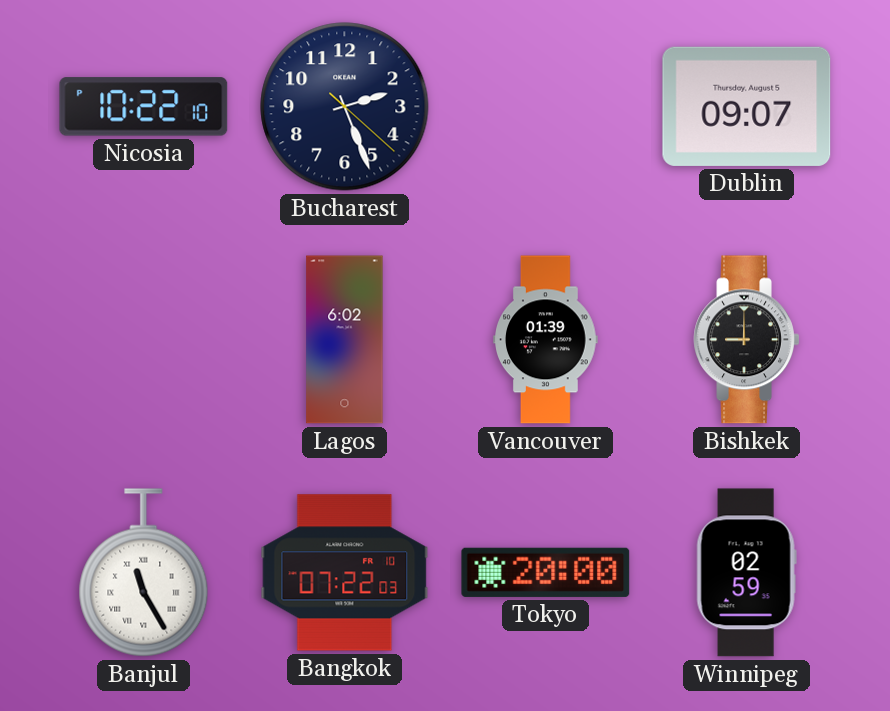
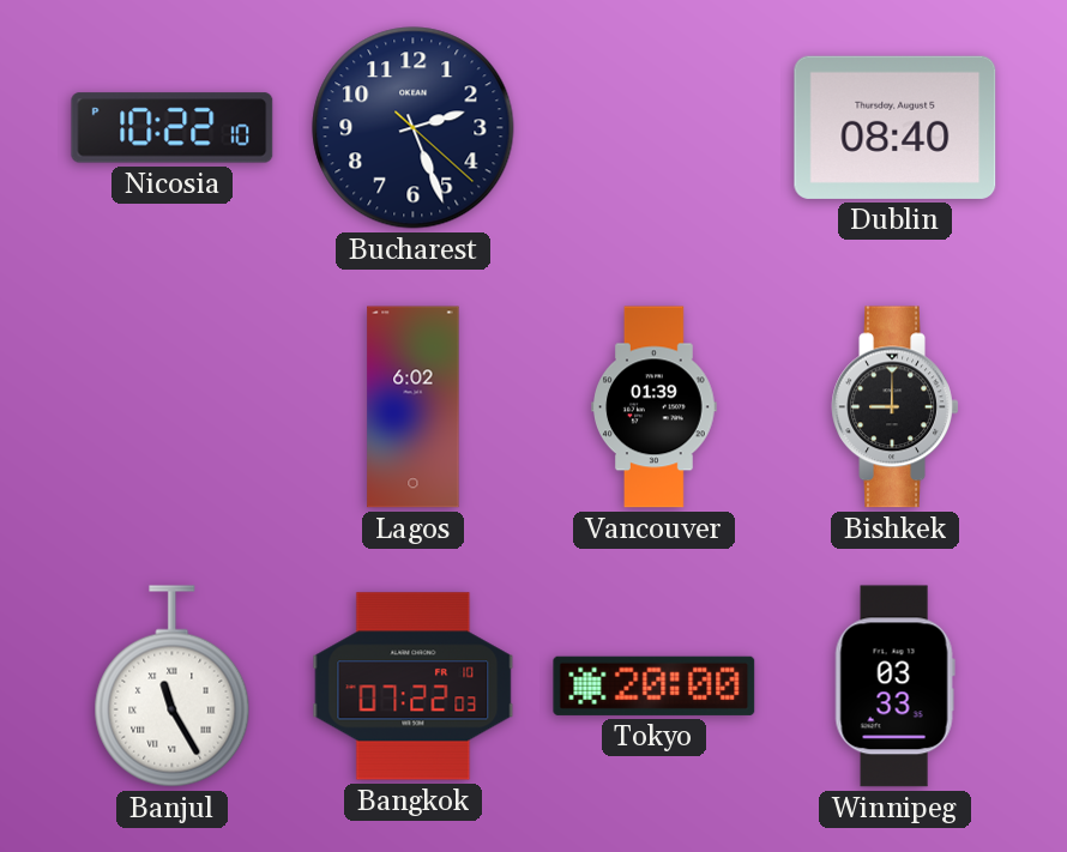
Dublin: 09:07 -> 08:40
Winnipeg: 02:59 -> 03:33
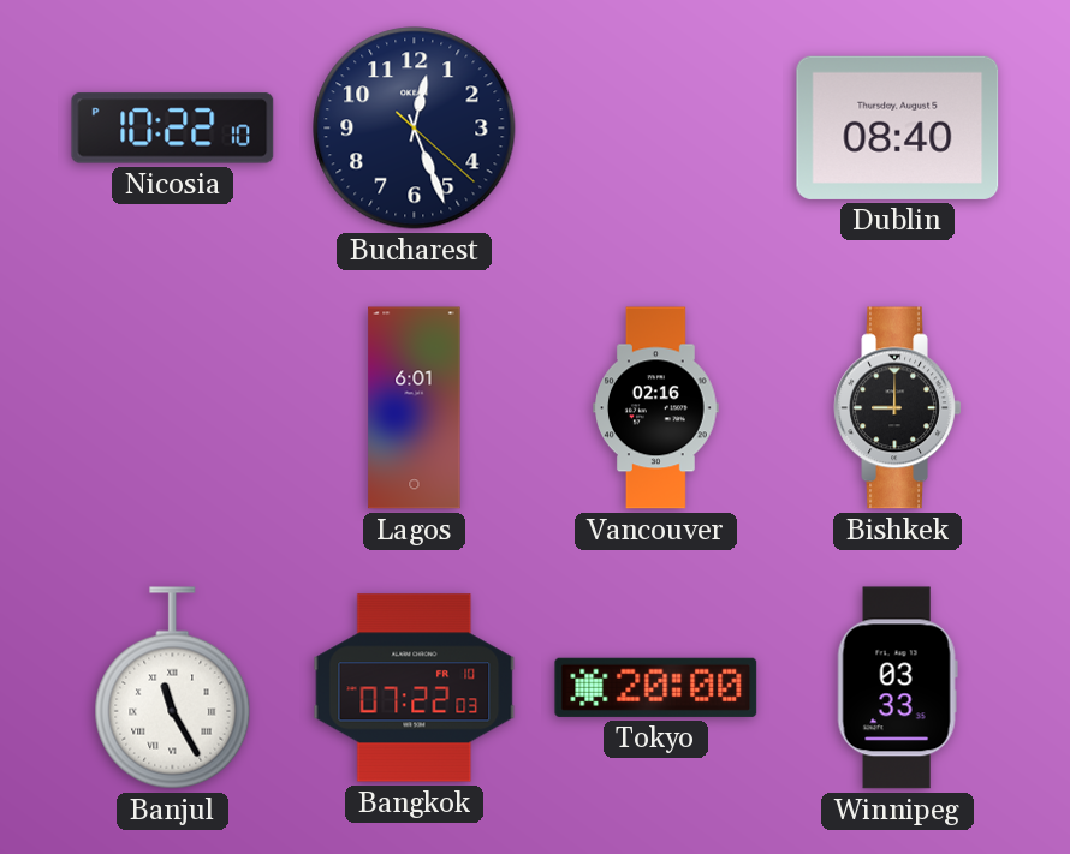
Bucharest: 2:26 -> 12:26
Lagos: 6:02 -> 6:01
Vancouver: 01:39 -> 02:16
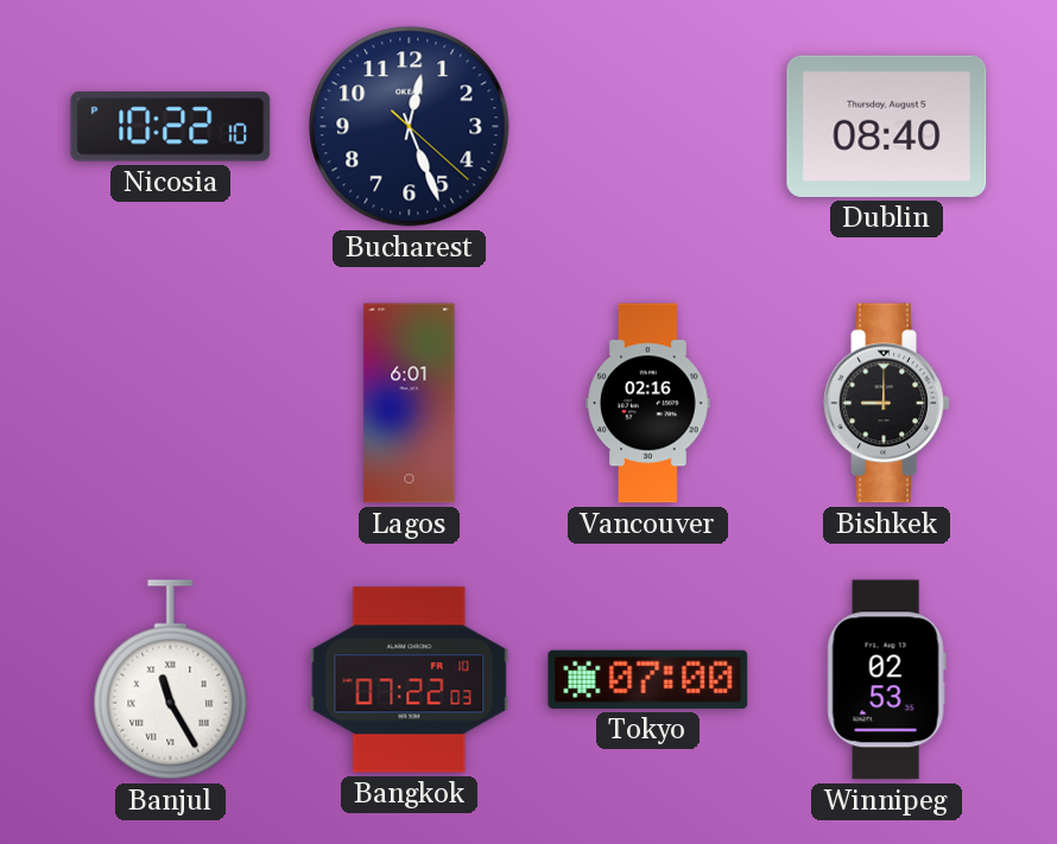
Tokyo: 20:00 -> 07:00
Winnipeg: 03:33 -> 02:53
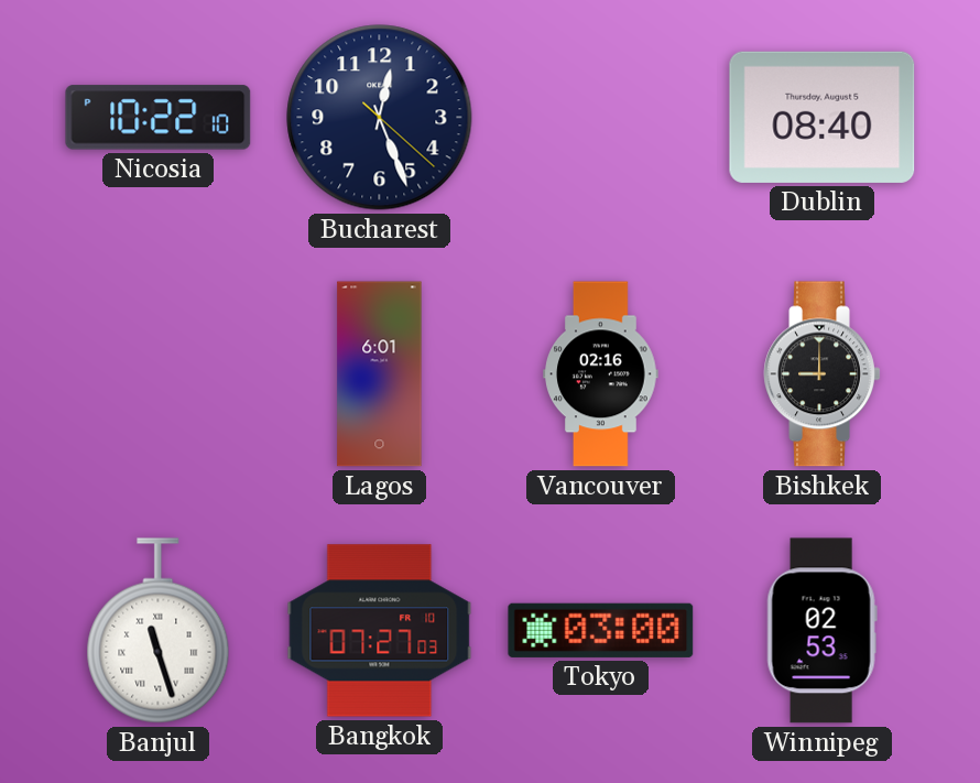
Banjul: 11:25 -> 11:27
Bangkok: 07:22 -> 07:27
Tokyo: 07:00 -> 03:00
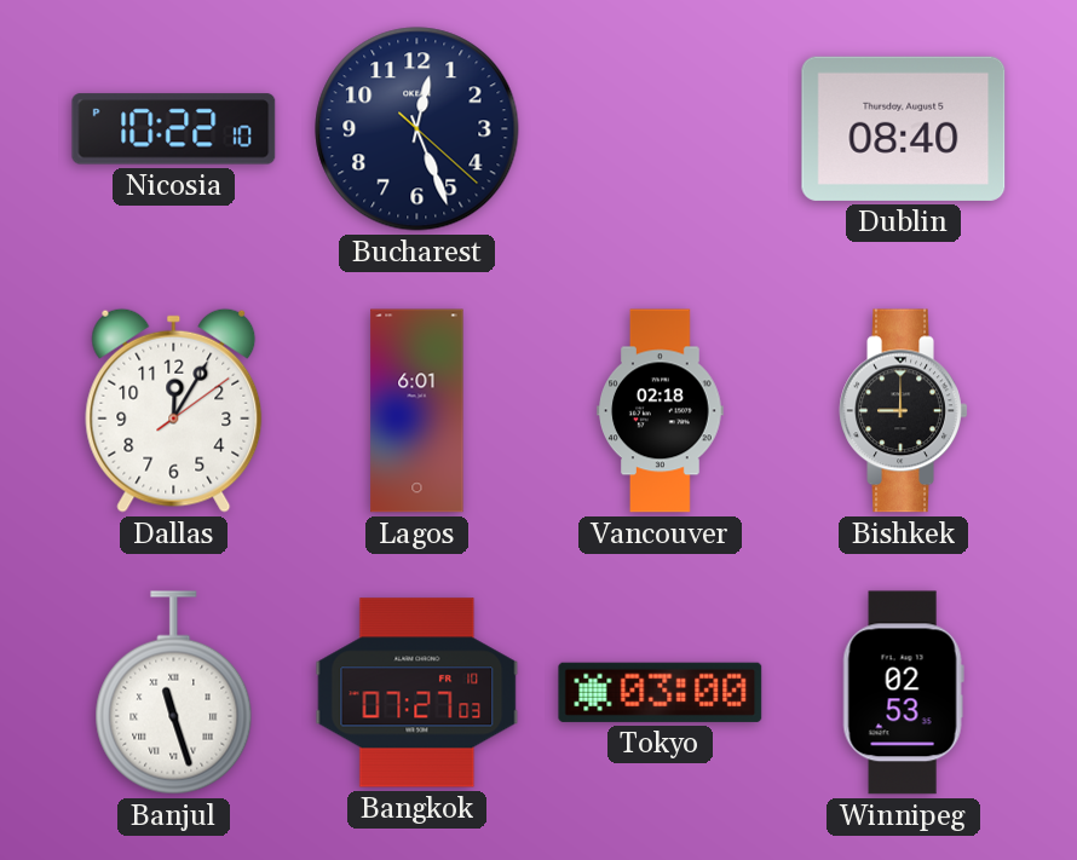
Dallas: none -> 12:05
Vancouver: 02:16 -> 02:18
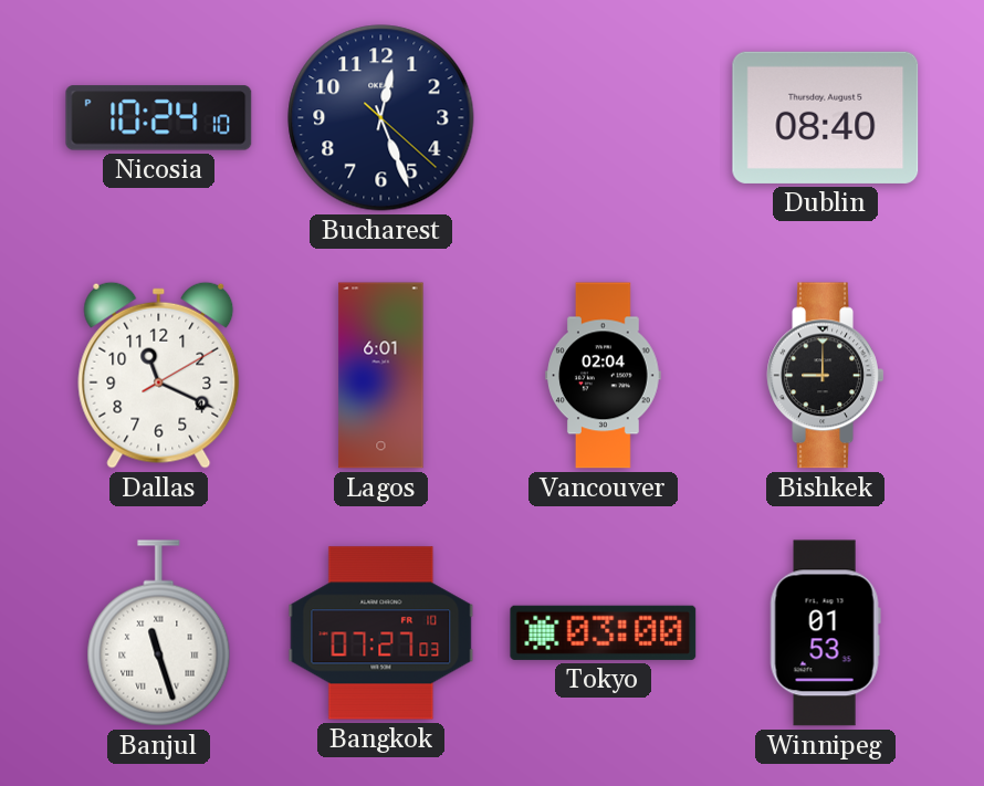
Nicosia: 10:22 -> 10:24
Dallas: 12:05 -> 11:19
Vancouver: 02:18 -> 02:04
Winnipeg: 02:53 -> 01:53
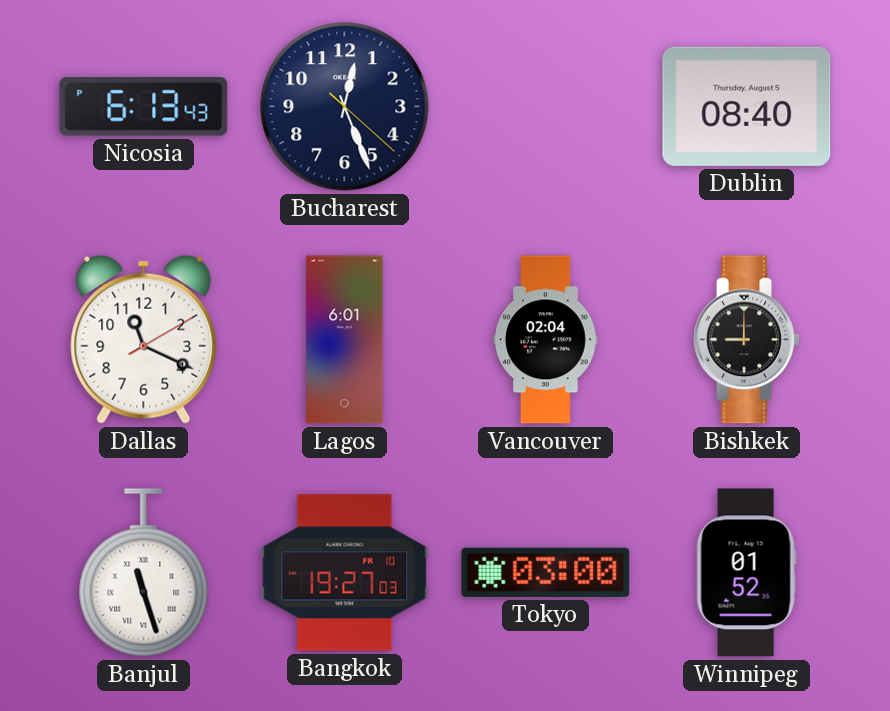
Nicosia: 10:24 -> 6:13
Bangkok: 07:27 -> 19:27
Winnipeg: 01:53 -> 01:52
